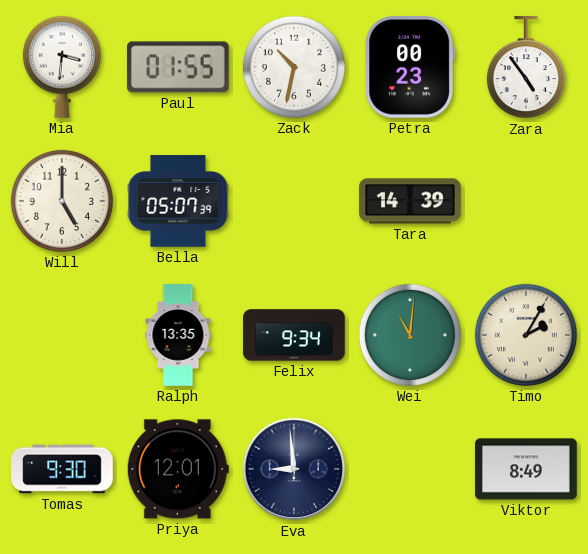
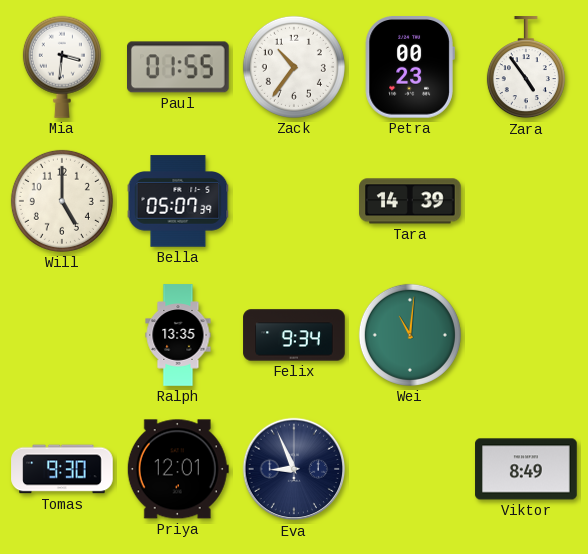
Zack: 10:32 -> 10:36
Timo: 2:05 -> none
Eva: 8:59 -> 8:56
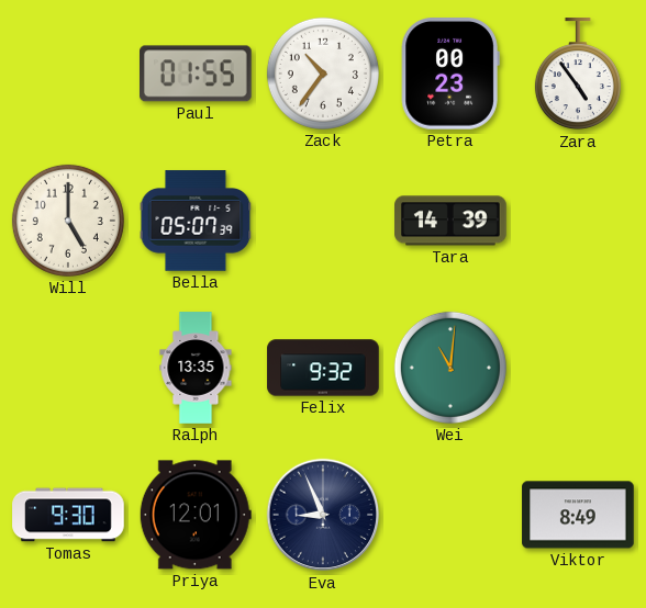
Mia: 3:31 -> none
Felix: 9:34 -> 9:32
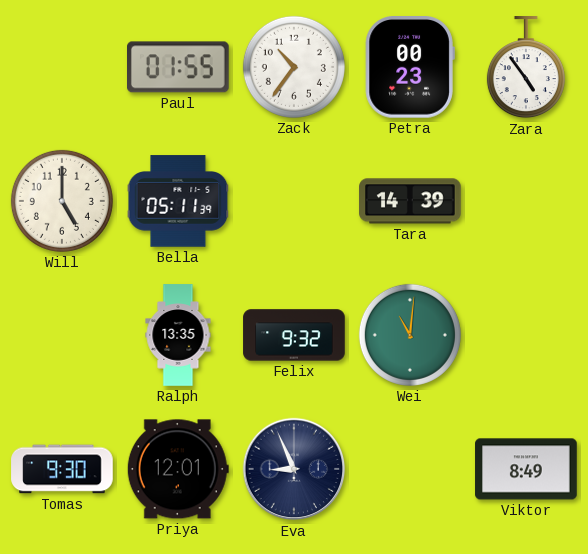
Bella: 05:07 -> 05:11
